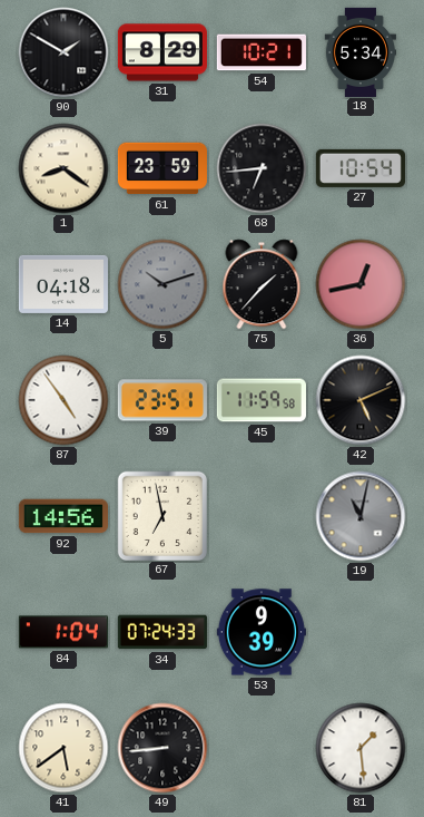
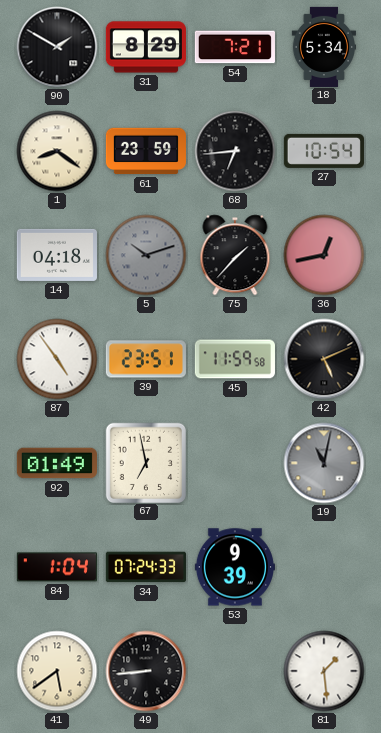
54: 10:21 -> 7:21
92: 14:56 -> 01:49
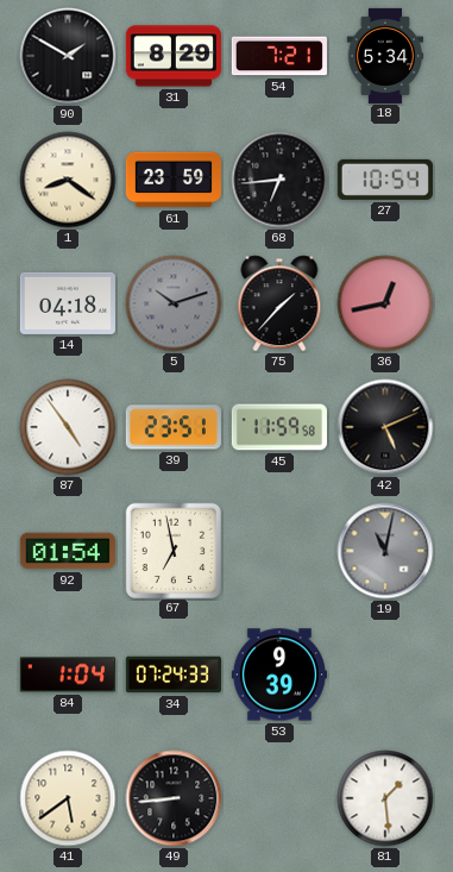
92: 01:49 -> 01:54
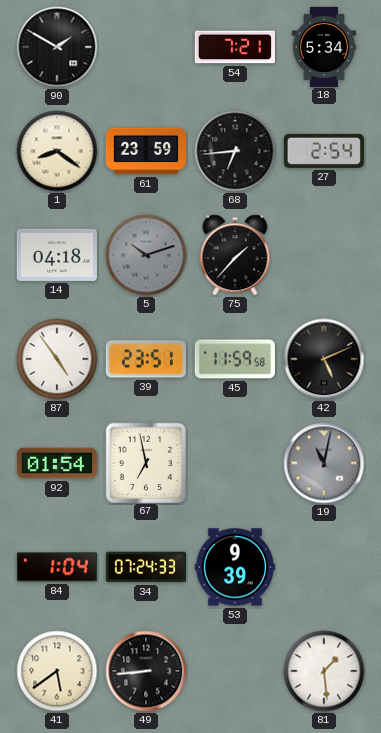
31: 8:29 -> none
27: 10:54 -> 2:54
36: 12:43 -> none
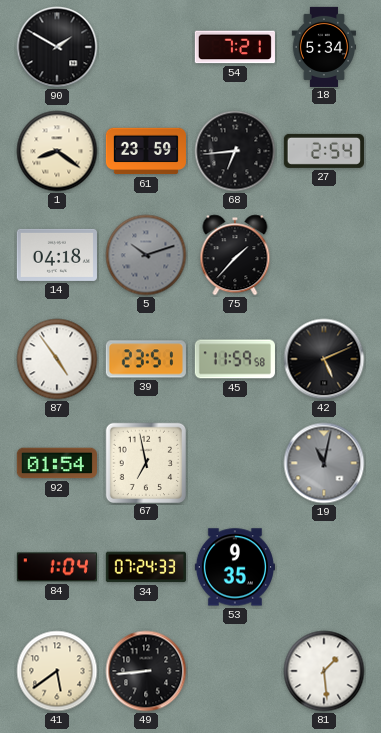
53: 9:39 -> 9:35
